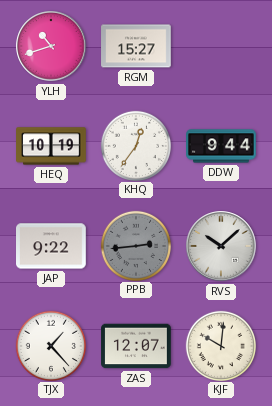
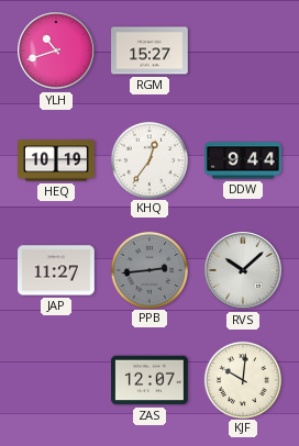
JAP: 9:22 -> 11:27
TJX: 1:23 -> none
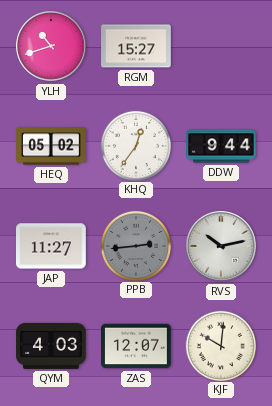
HEQ: 10:19 -> 05:02
RVS: 10:08 -> 10:13
QYM: none -> 4:03
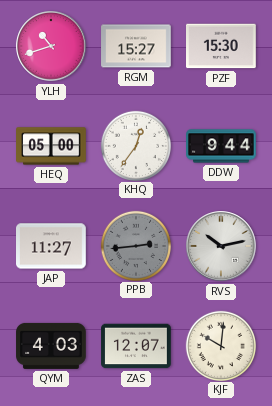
PZF: none -> 15:30
HEQ: 05:02 -> 05:00
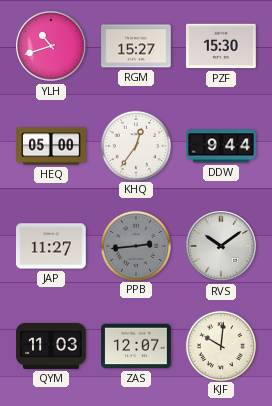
RVS: 10:13 -> 10:09
QYM: 4:03 -> 11:03
